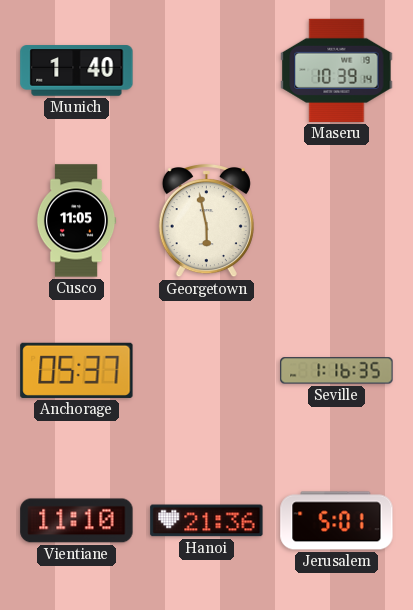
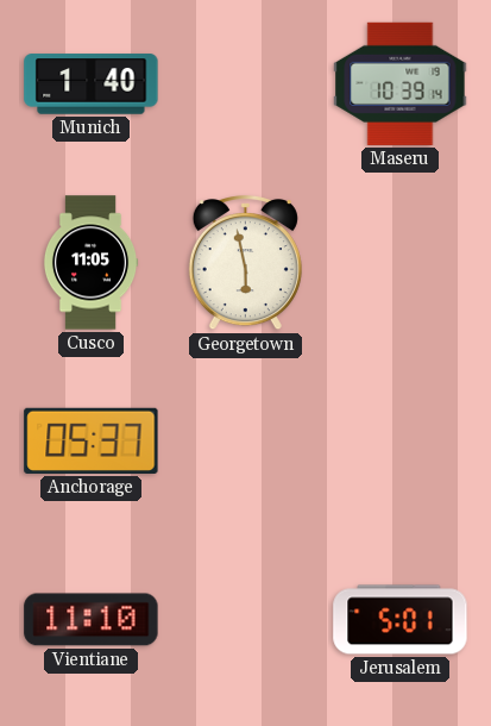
Seville: 1:16 -> none
Hanoi: 21:36 -> none
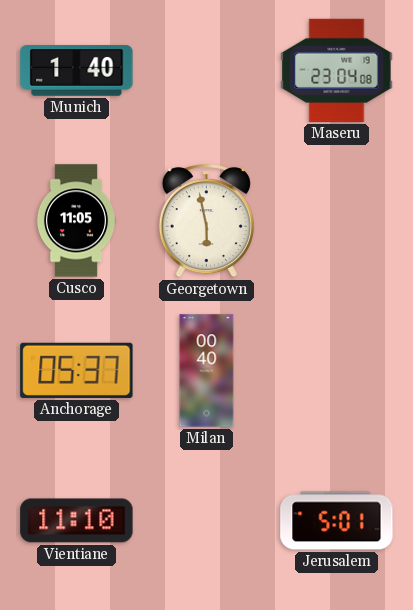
Maseru: 10:39 -> 23:04
Milan: none -> 00:40
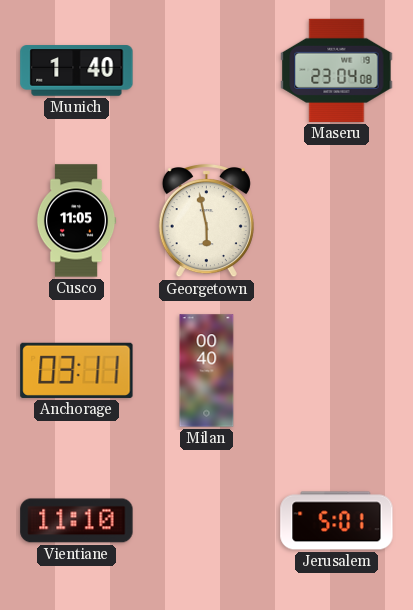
Anchorage: 05:37 -> 03:11
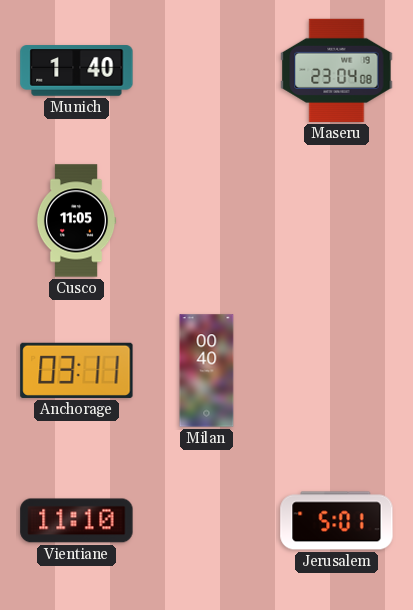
Georgetown: 5:58 -> none
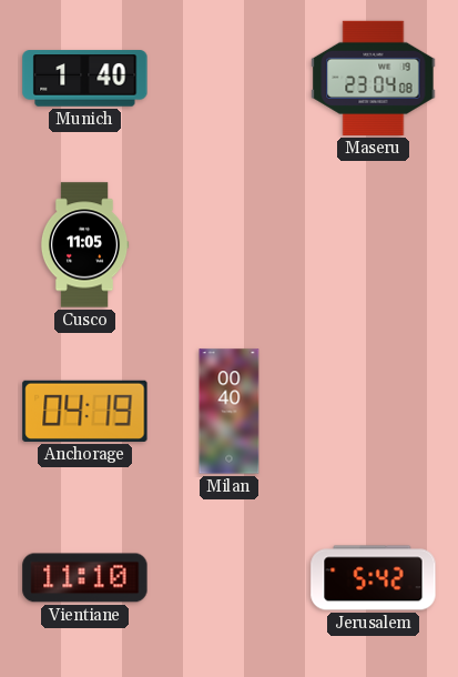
Anchorage: 03:11 -> 04:19
Jerusalem: 5:01 -> 5:42
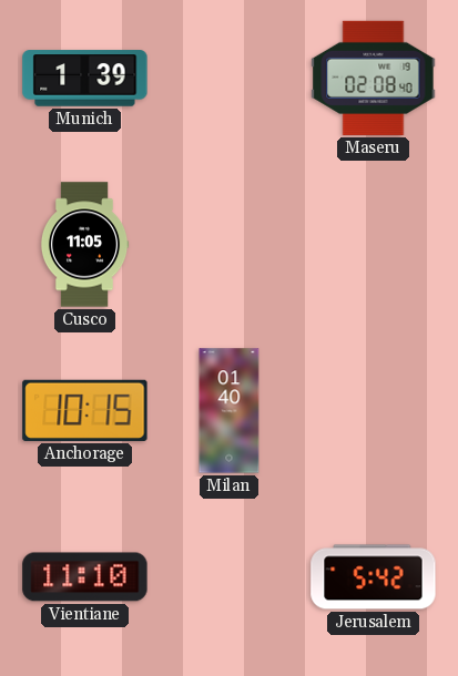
Munich: 1:40 -> 1:39
Maseru: 23:04 -> 02:08
Anchorage: 04:19 -> 10:15
Milan: 00:40 -> 01:40
